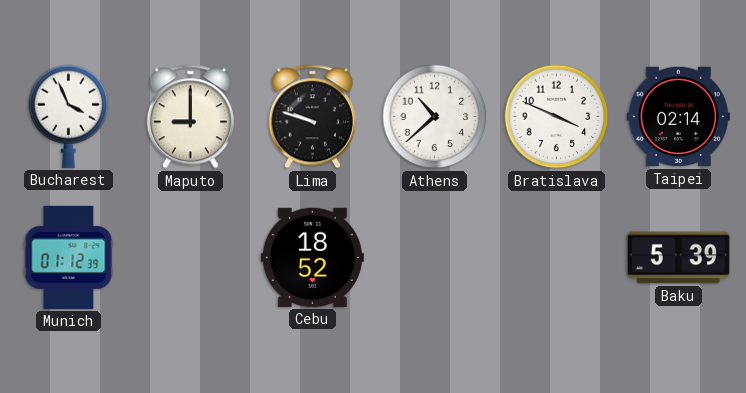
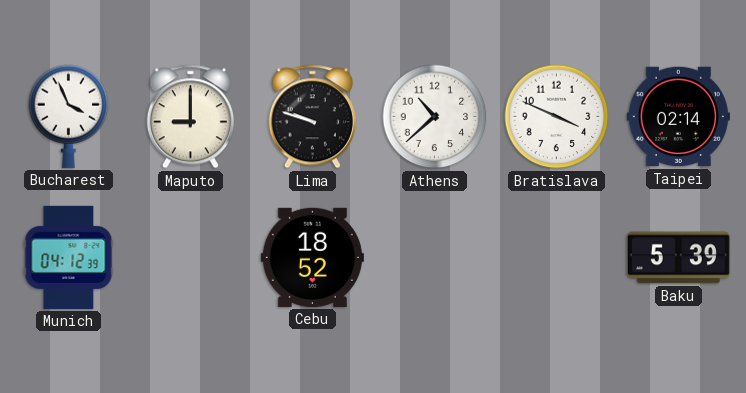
Munich: 01:12 -> 04:12
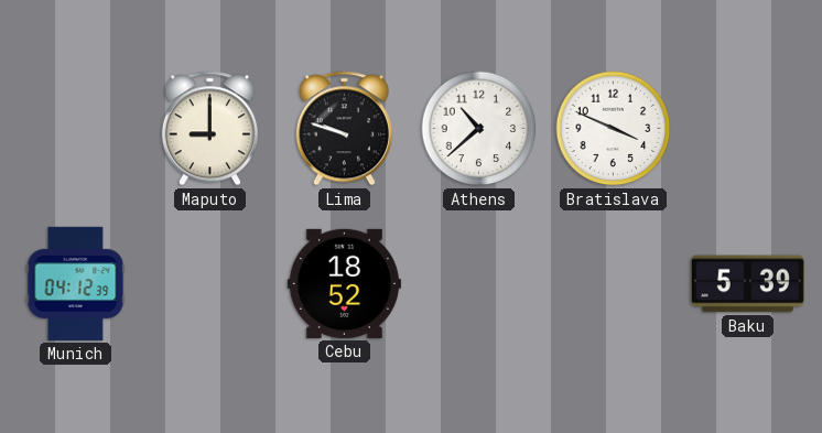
Bucharest: 3:56 -> none
Taipei: 02:14 -> none
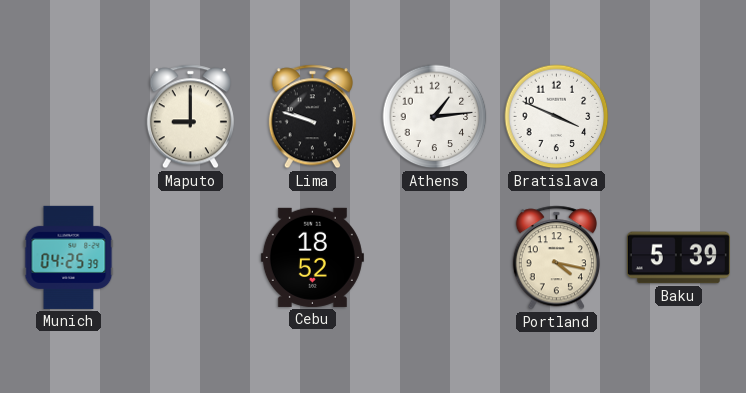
Athens: 10:38 -> 1:14
Munich: 04:12 -> 04:25
Portland: none -> 4:17
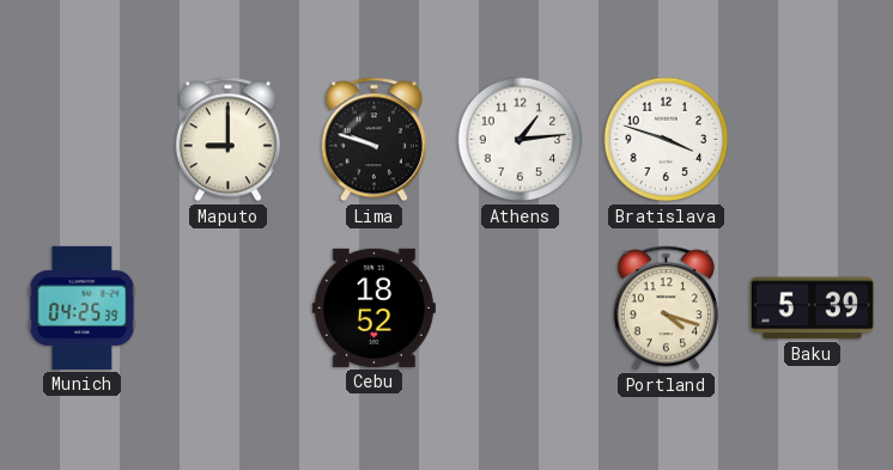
Bratislava: 3:49 -> 3:48
Portland: 4:17 -> 4:18
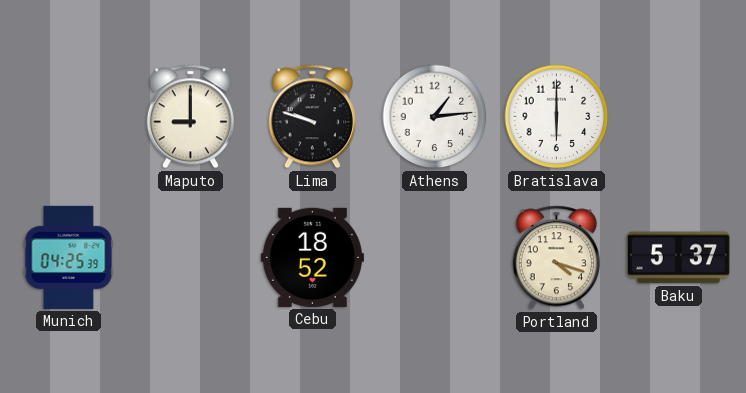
Bratislava: 3:48 -> 6:00
Baku: 5:39 -> 5:37
